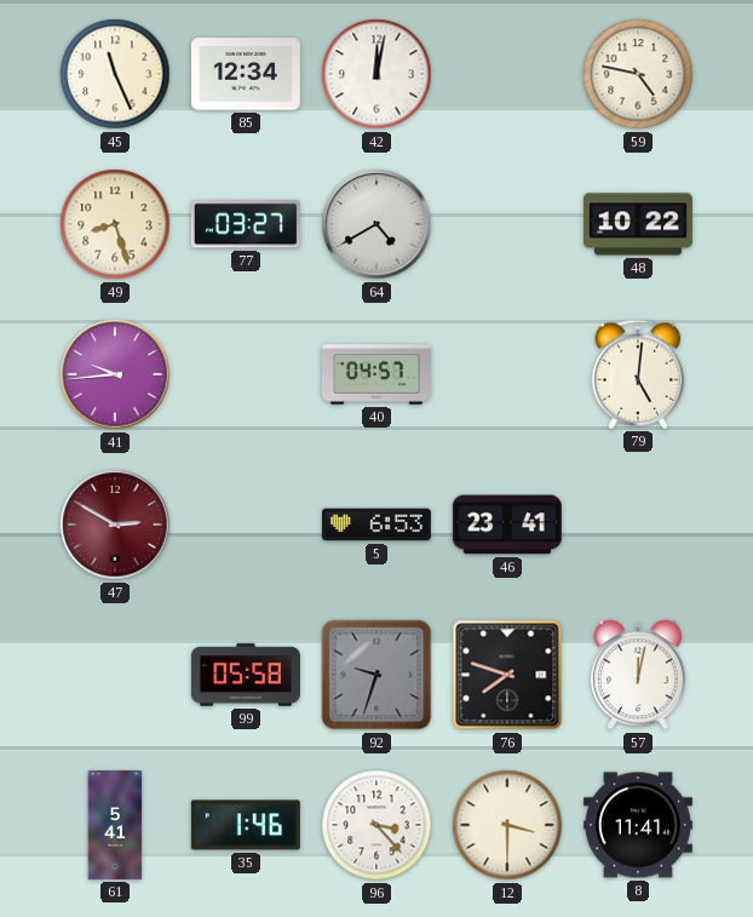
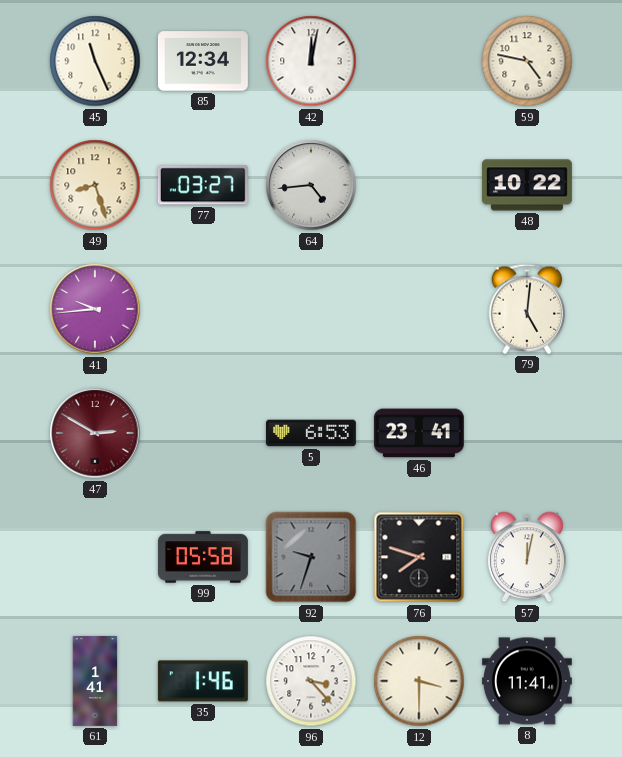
64: 4:40 -> 4:44
40: 04:57 -> none
61: 5:41 -> 1:41
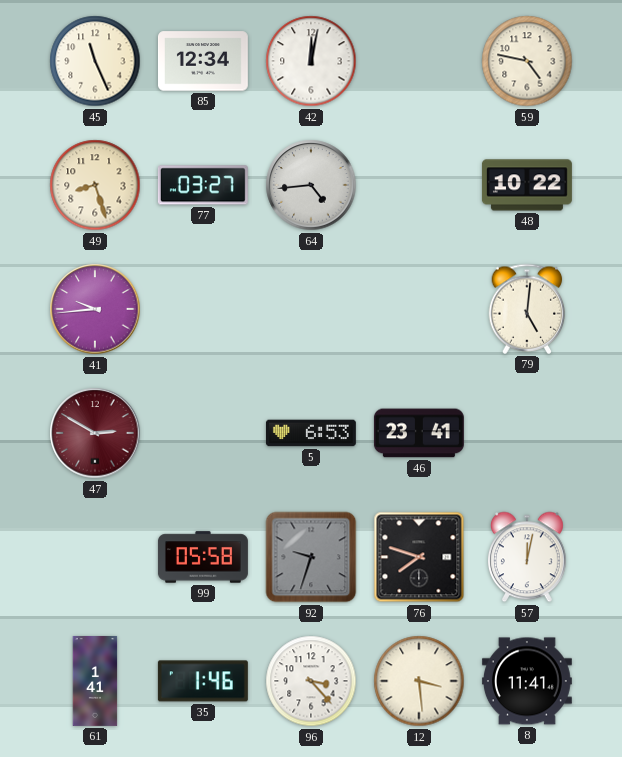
12: 3:30 -> 3:29
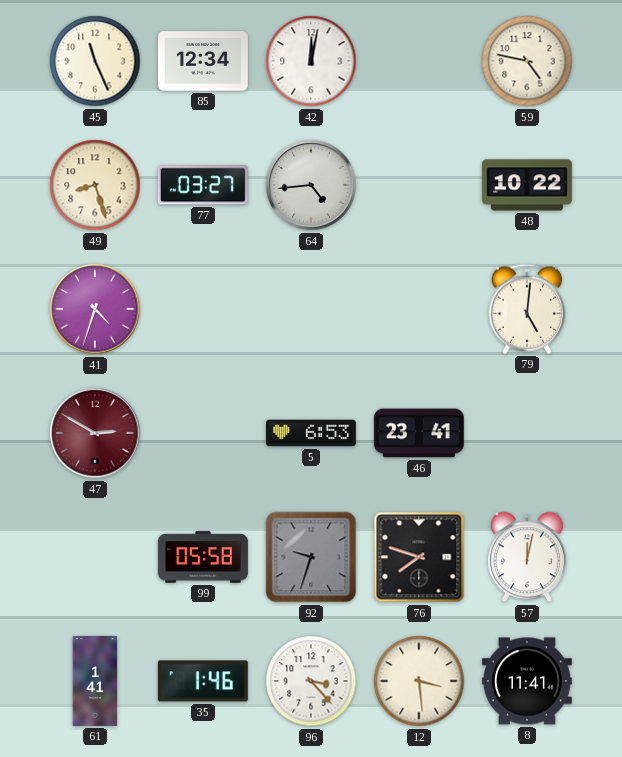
41: 9:44 -> 4:33
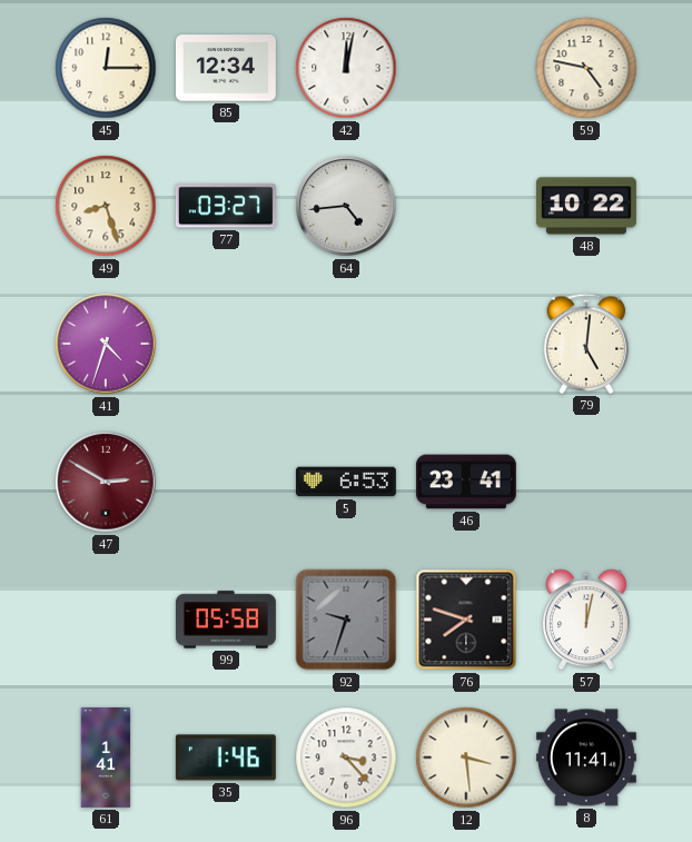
45: 11:26 -> 12:15
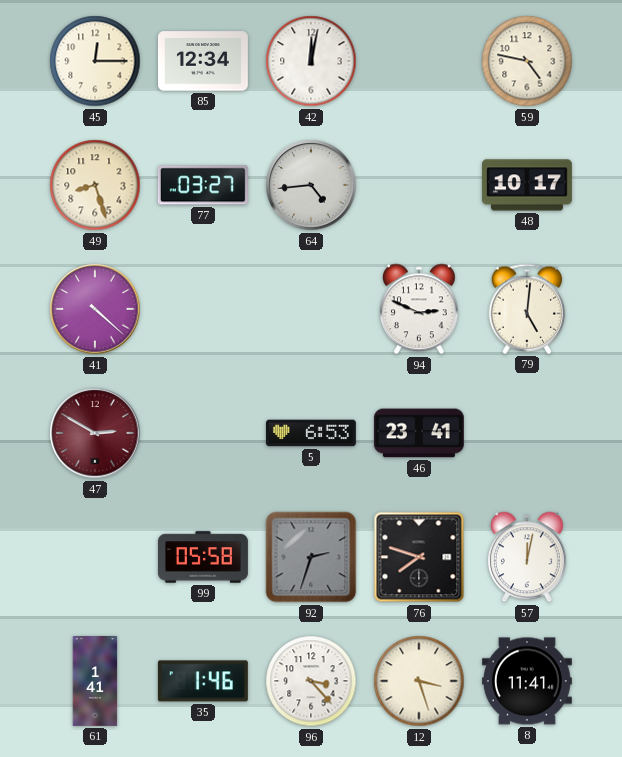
48: 10:22 -> 10:17
41: 4:33 -> 4:22
94: none -> 2:49
92: 9:33 -> 2:33
12: 3:29 -> 3:27
